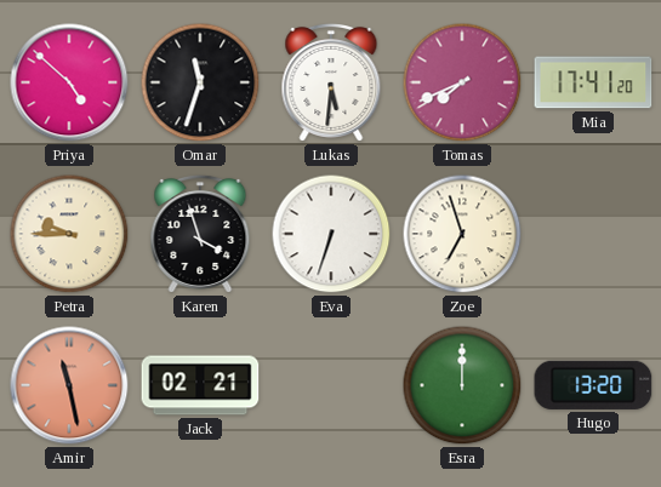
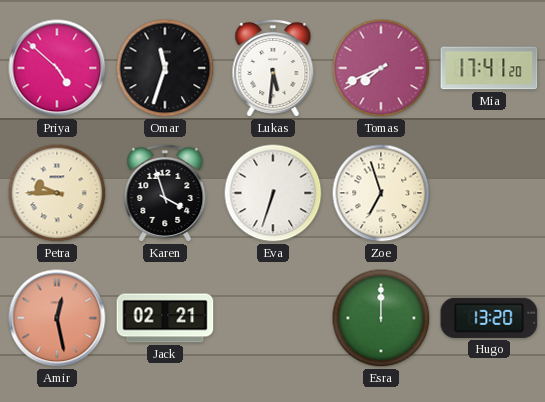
Amir: 11:28 -> 12:28
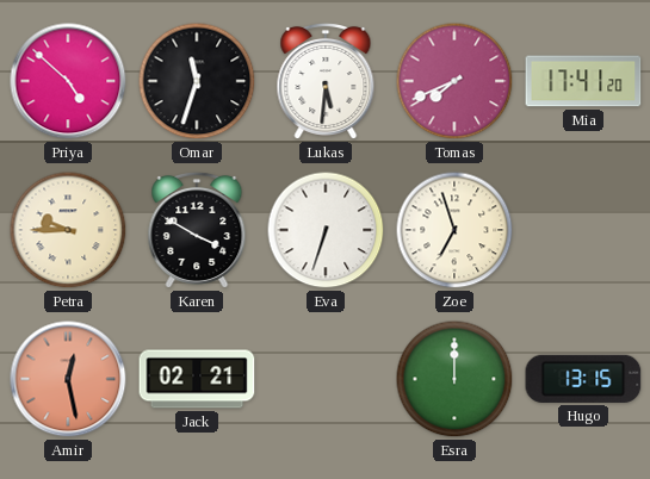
Karen: 3:57 -> 3:50
Hugo: 13:20 -> 13:15
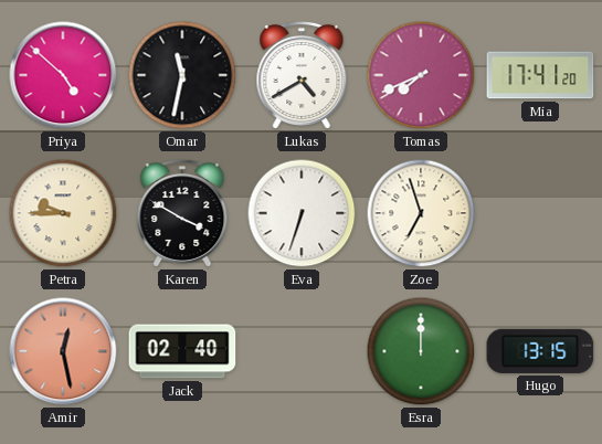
Omar: 11:33 -> 11:32
Lukas: 5:31 -> 4:40
Jack: 02:21 -> 02:40
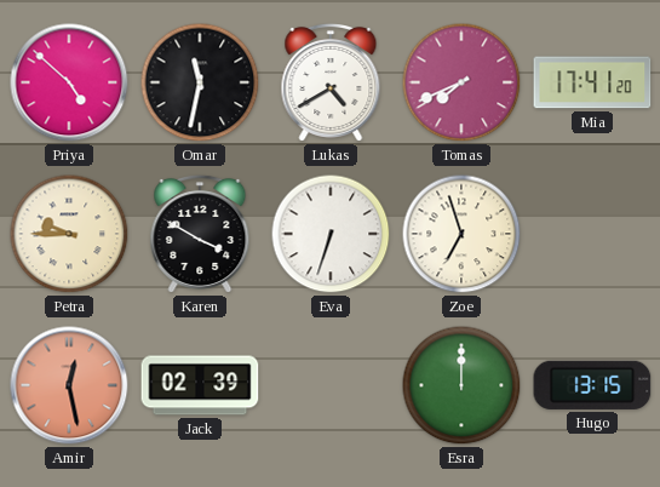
Jack: 02:40 -> 02:39
